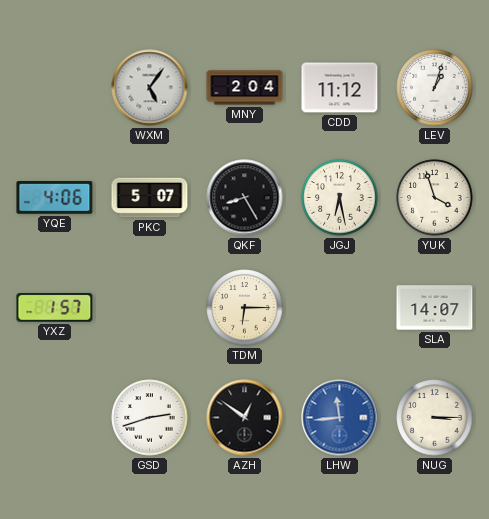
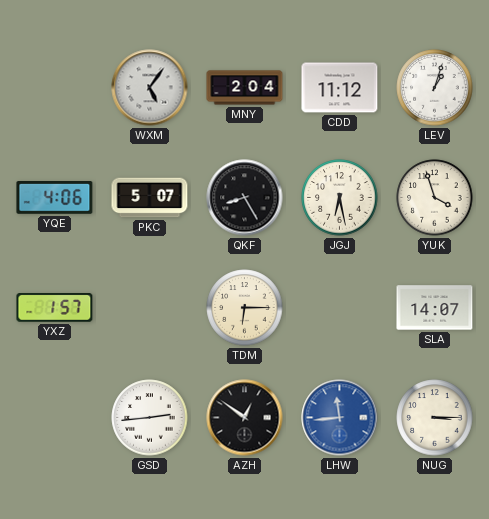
GSD: 2:42 -> 2:44
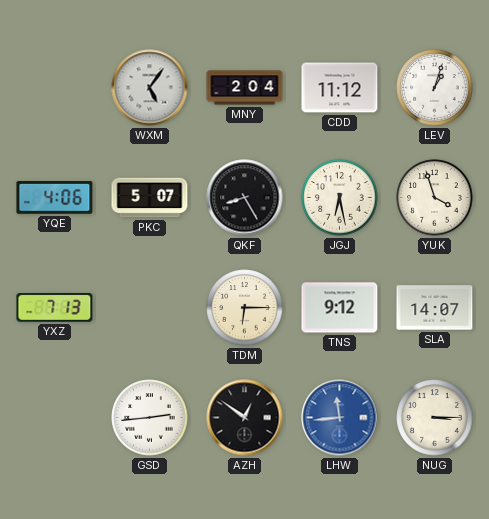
YXZ: 1:57 -> 7:13
TNS: none -> 9:12
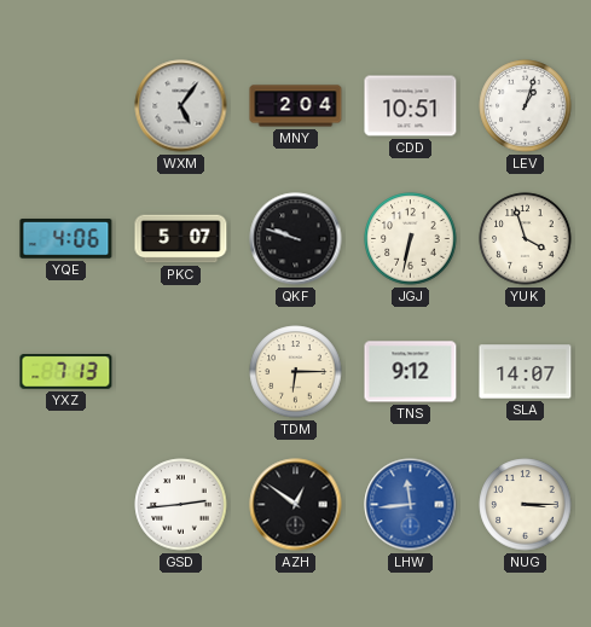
CDD: 11:12 -> 10:51
QKF: 8:25 -> 9:48
JGJ: 6:28 -> 6:32
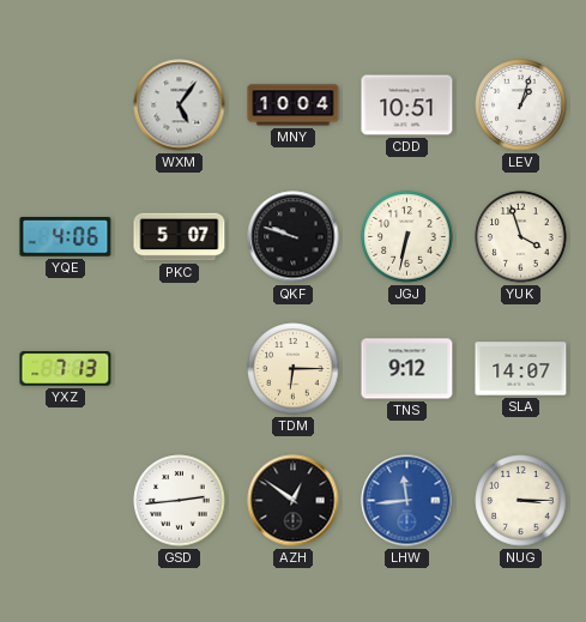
MNY: 2:04 -> 10:04
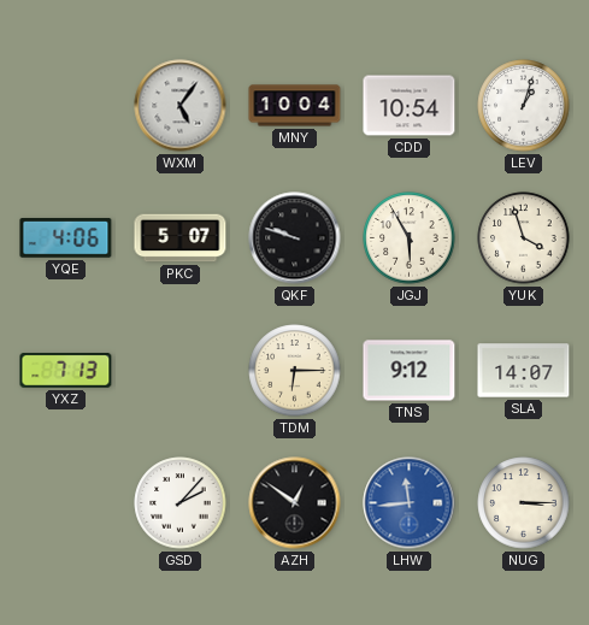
CDD: 10:51 -> 10:54
JGJ: 6:32 -> 5:55
GSD: 2:44 -> 2:07
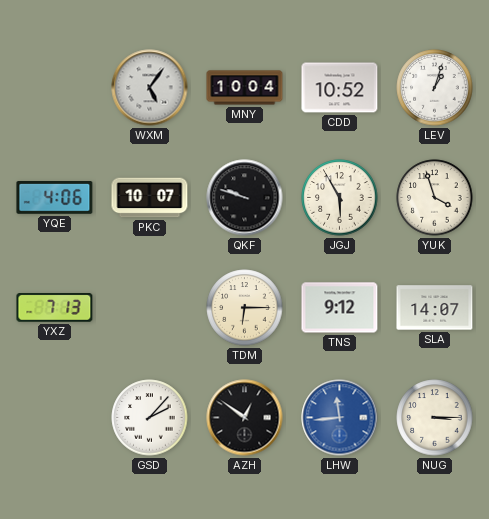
CDD: 10:54 -> 10:52
PKC: 5:07 -> 10:07
